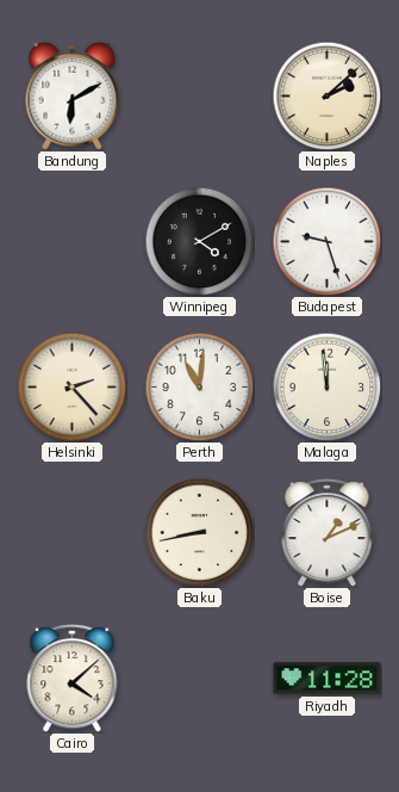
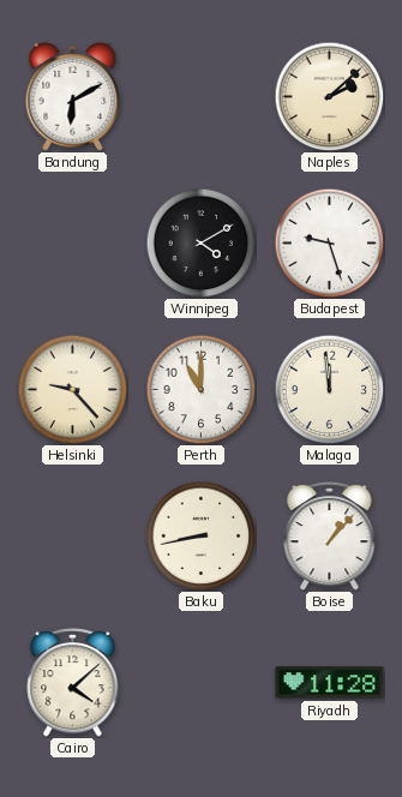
Helsinki: 2:23 -> 9:23
Perth: 11:01 -> 11:00
Boise: 1:11 -> 1:07
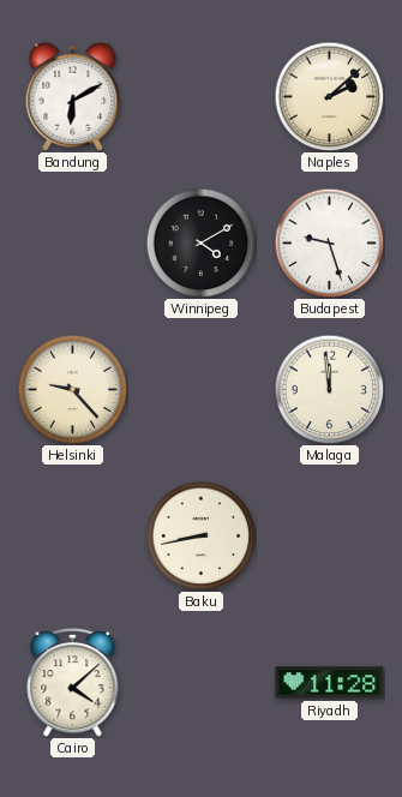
Perth: 11:00 -> none
Boise: 1:07 -> none
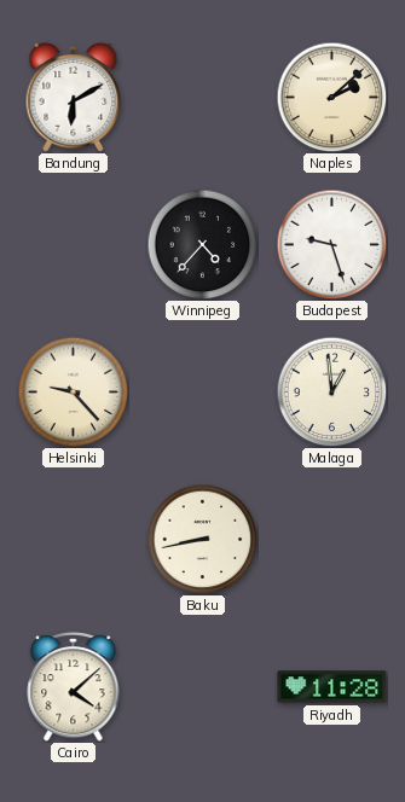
Winnipeg: 4:10 -> 4:37
Malaga: 11:59 -> 12:59
